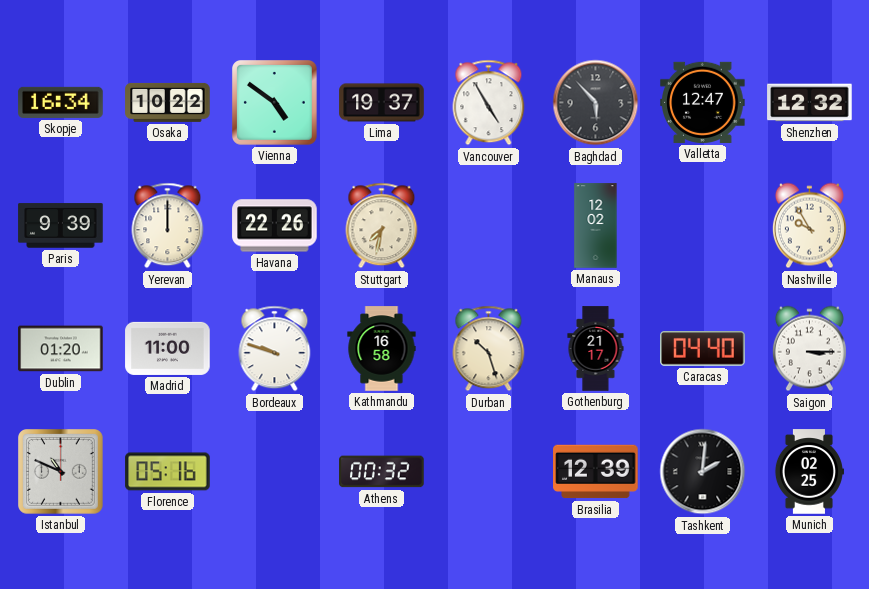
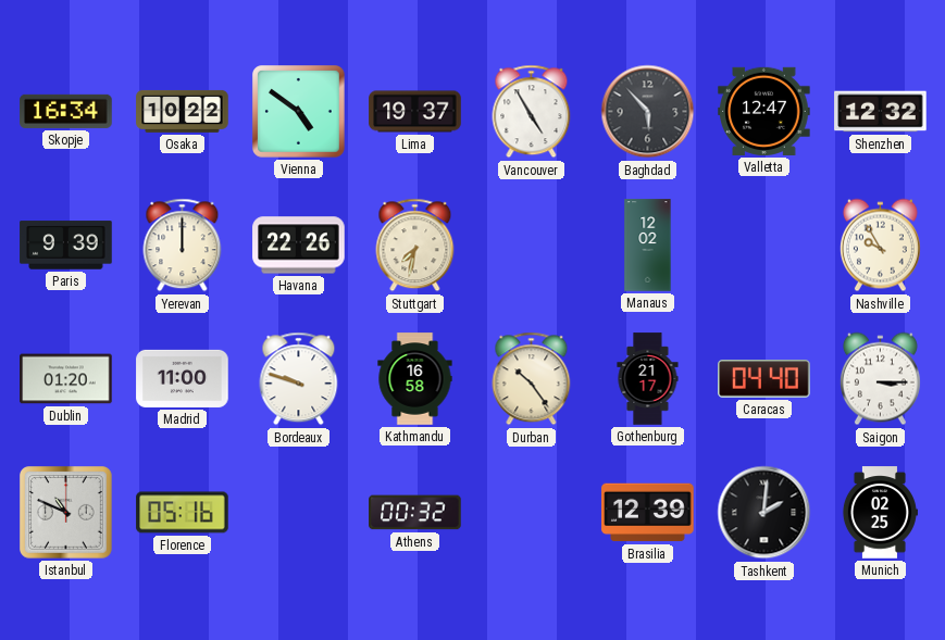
Durban: 10:27 -> 10:24
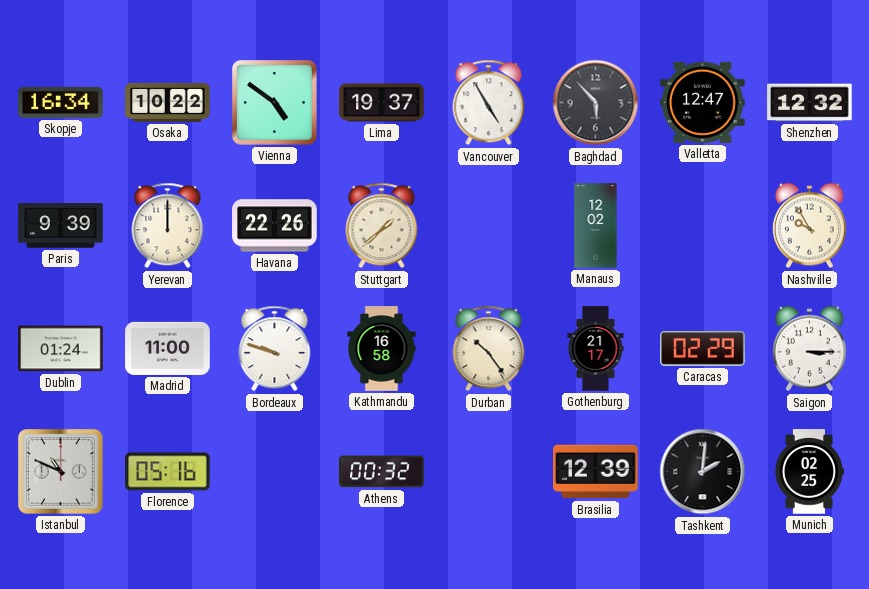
Stuttgart: 7:32 -> 1:38
Dublin: 01:20 -> 01:24
Caracas: 04:40 -> 02:29
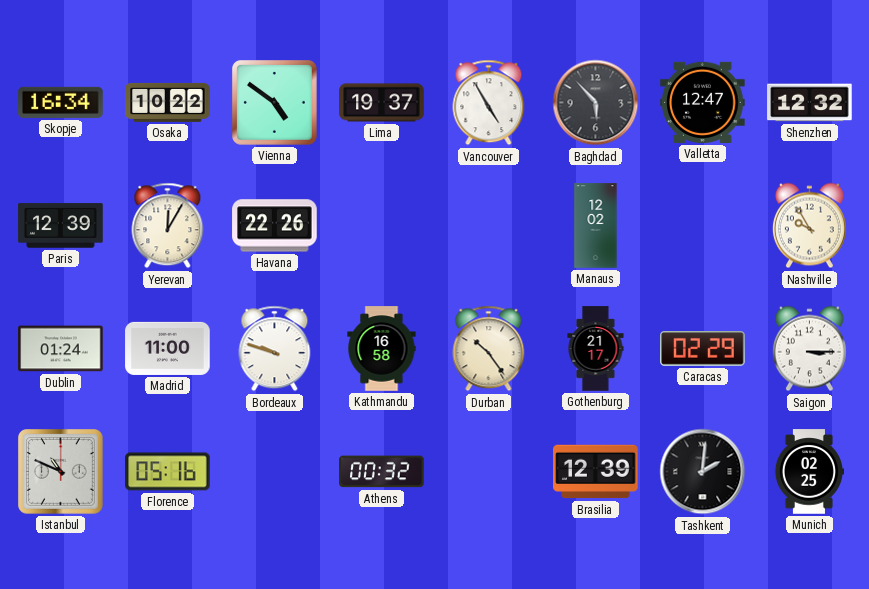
Paris: 9:39 -> 12:39
Yerevan: 12:00 -> 12:05
Stuttgart: 1:38 -> none
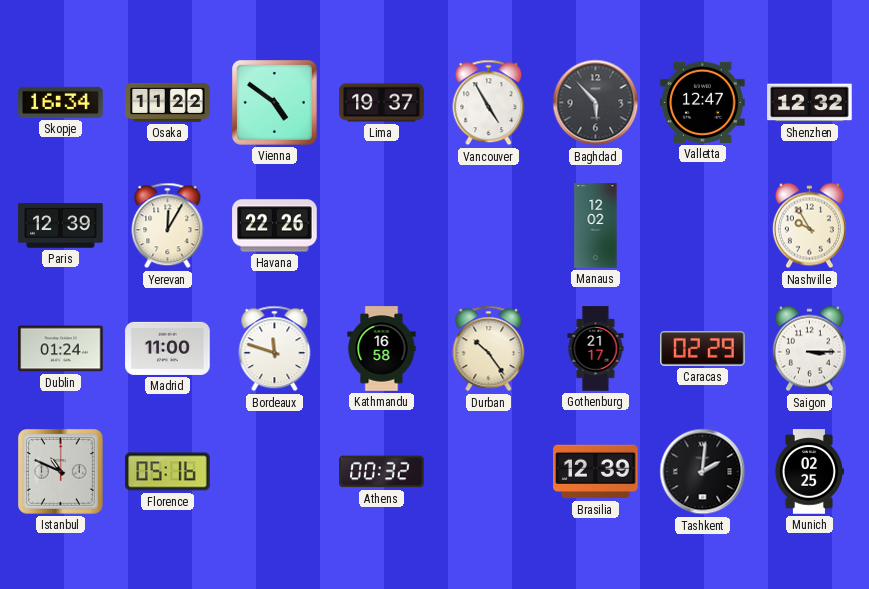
Osaka: 10:22 -> 11:22
Bordeaux: 9:48 -> 11:48
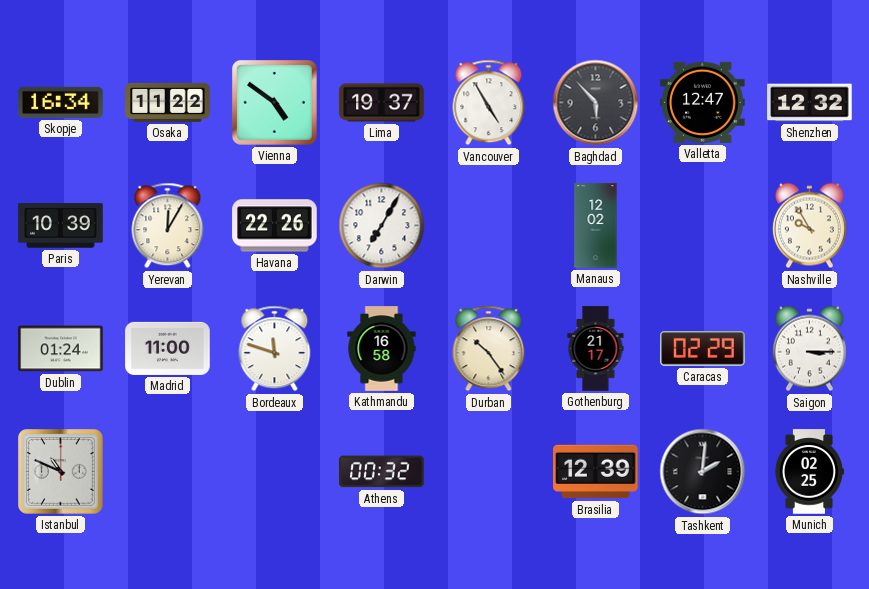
Paris: 12:39 -> 10:39
Darwin: none -> 7:05
Florence: 05:16 -> none
